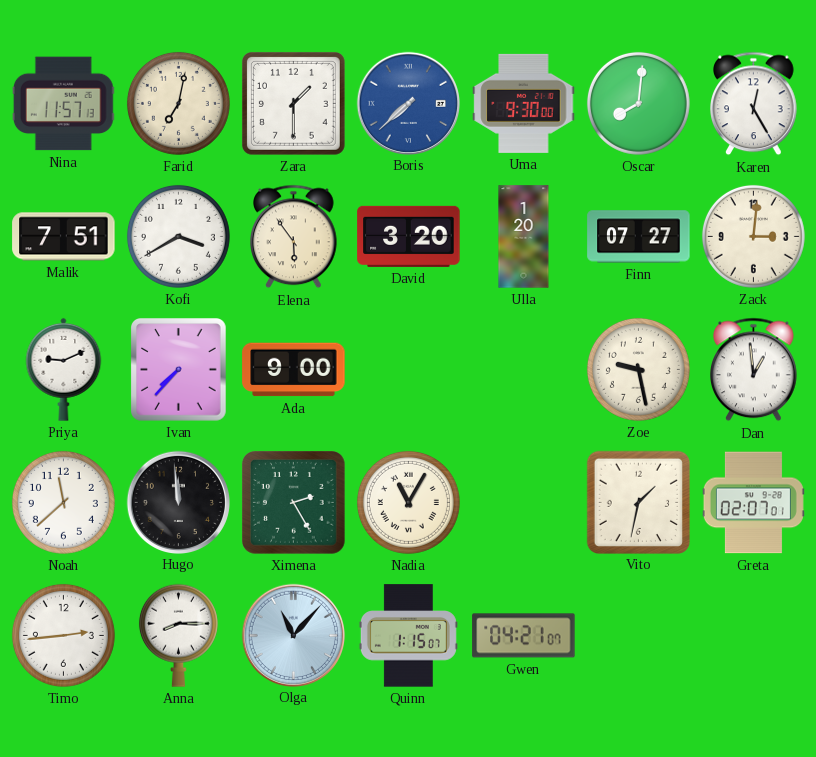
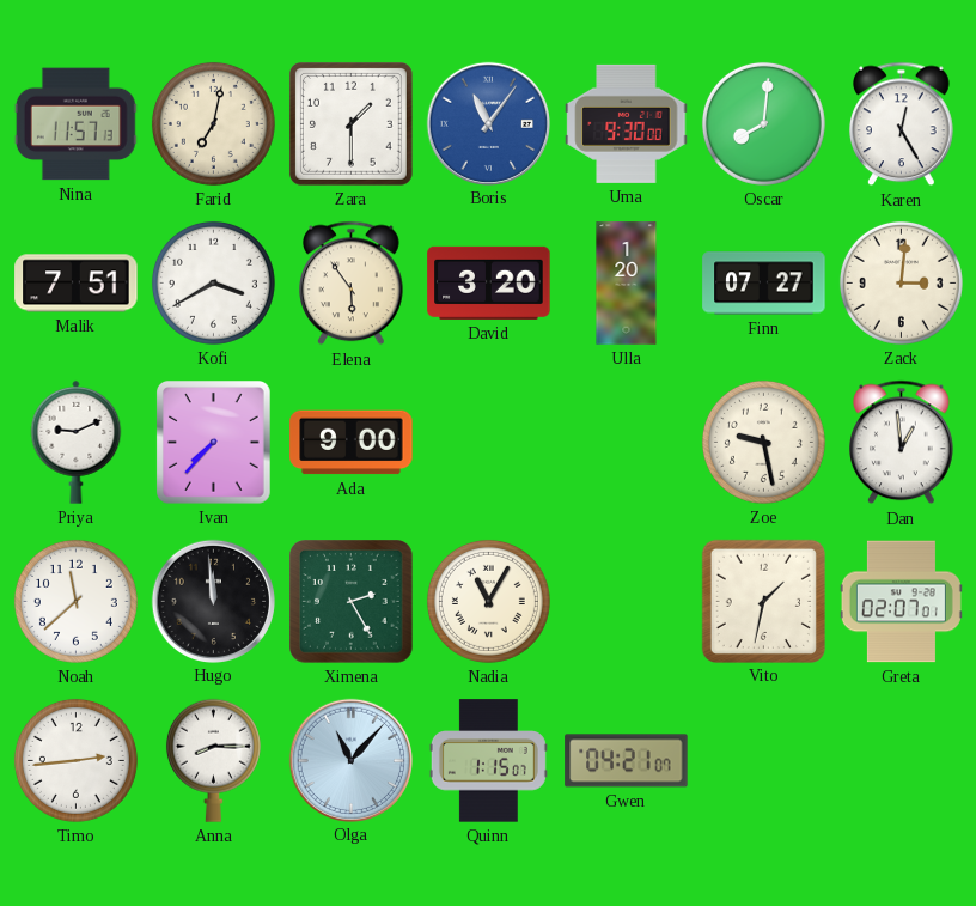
Boris: 7:38 -> 11:06
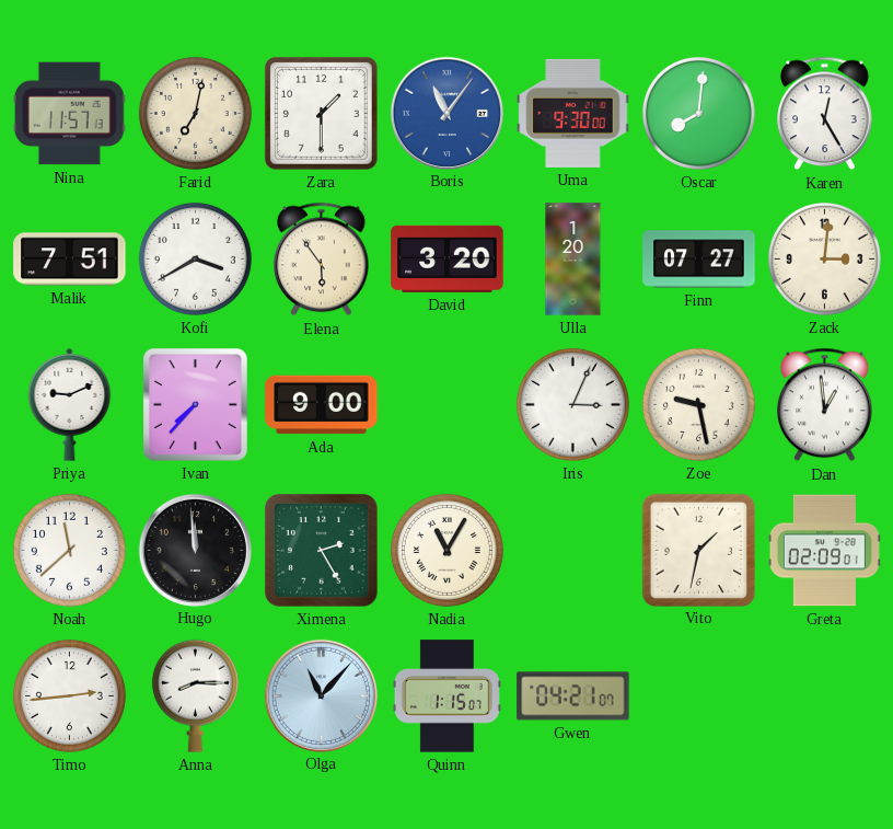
Iris: none -> 3:04
Greta: 02:07 -> 02:09
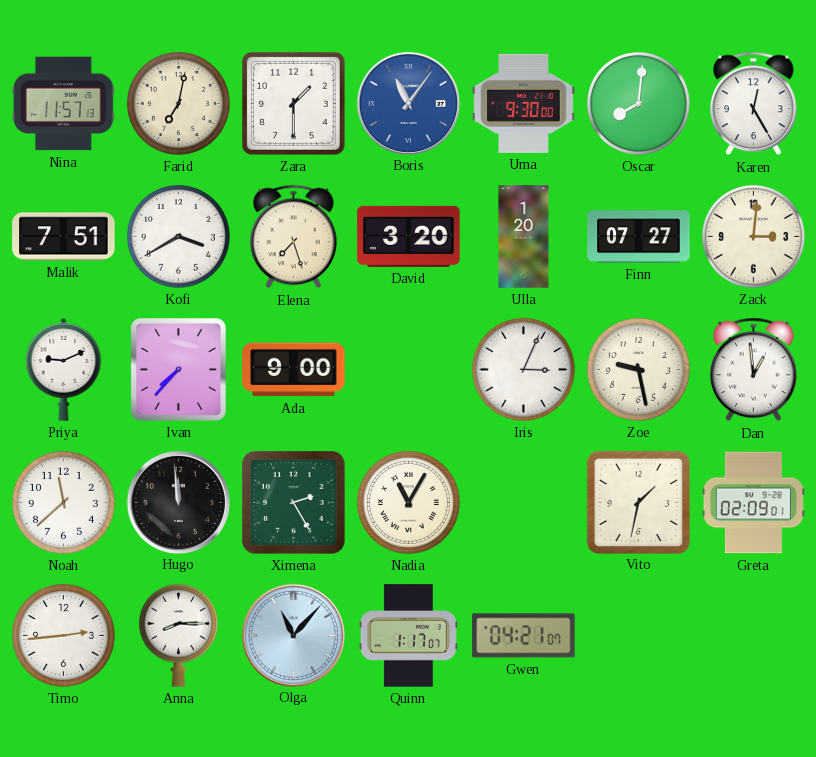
Elena: 5:54 -> 7:27
Quinn: 1:15 -> 1:17
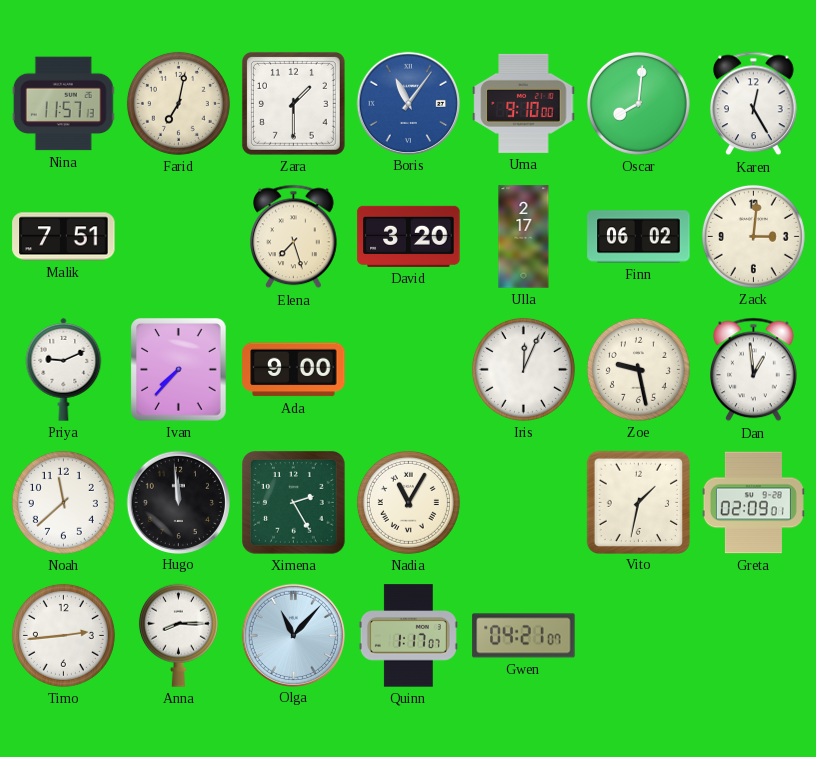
Uma: 9:30 -> 9:10
Kofi: 3:40 -> none
Ulla: 1:20 -> 2:17
Finn: 07:27 -> 06:02
Iris: 3:04 -> 12:04
